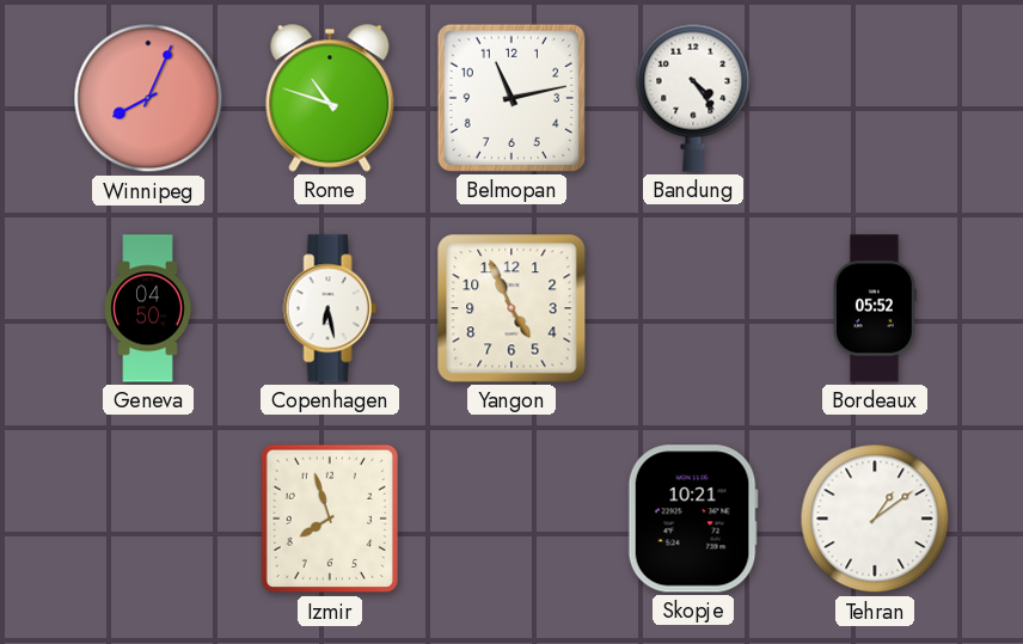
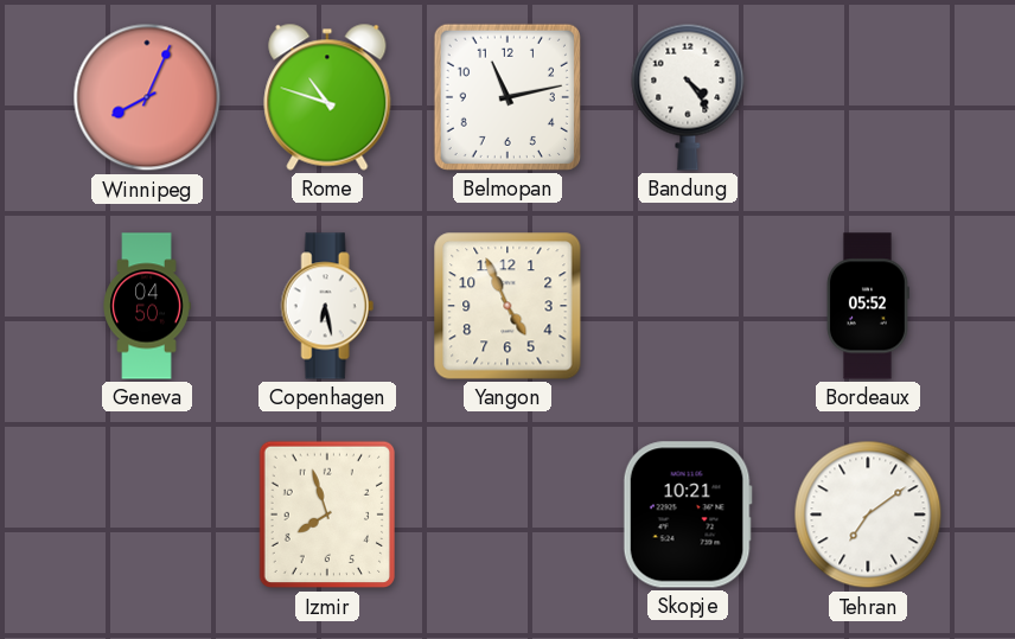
Tehran: 1:09 -> 7:09
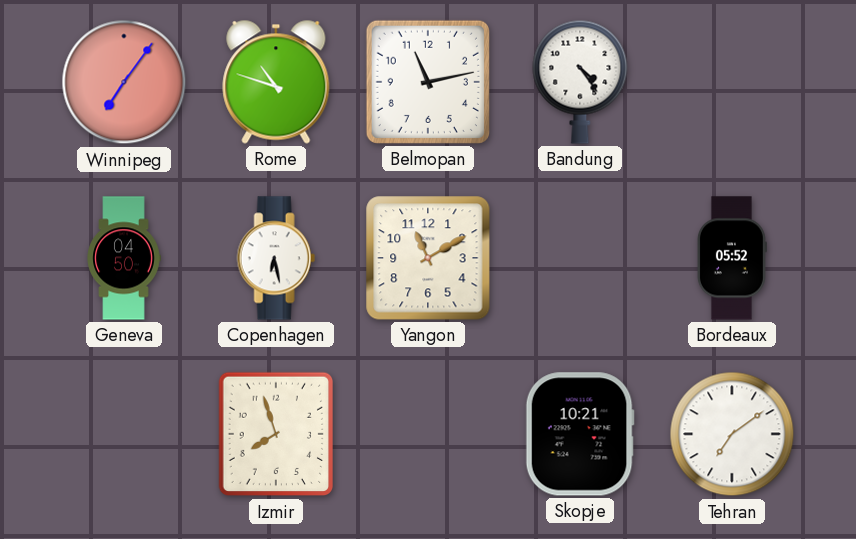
Winnipeg: 8:04 -> 7:06
Yangon: 4:56 -> 11:10
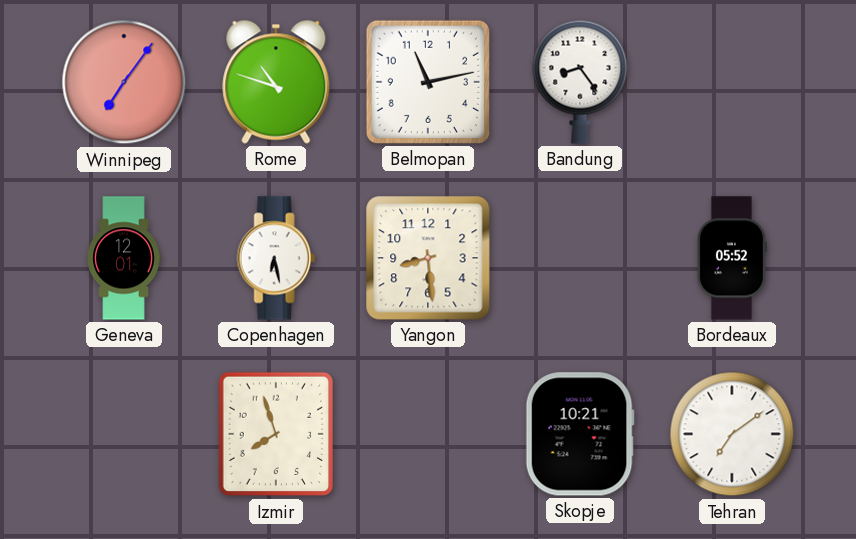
Bandung: 4:24 -> 8:24
Geneva: 04:50 -> 12:01
Yangon: 11:10 -> 8:29
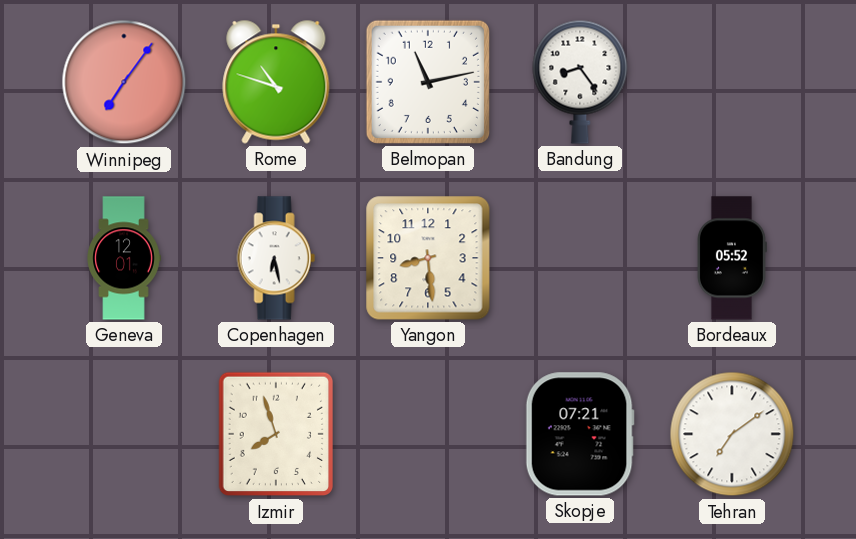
Skopje: 10:21 -> 07:21
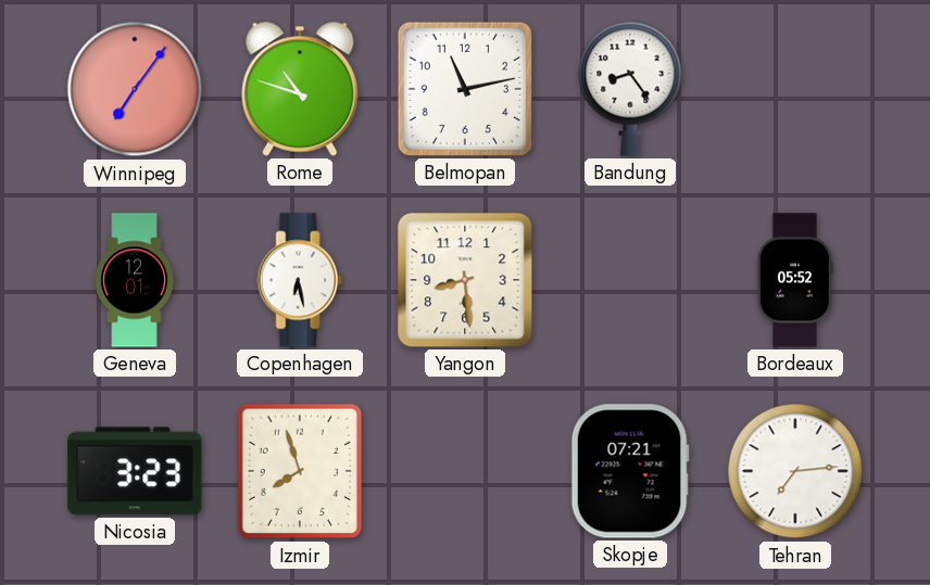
Nicosia: none -> 3:23
Tehran: 7:09 -> 7:14
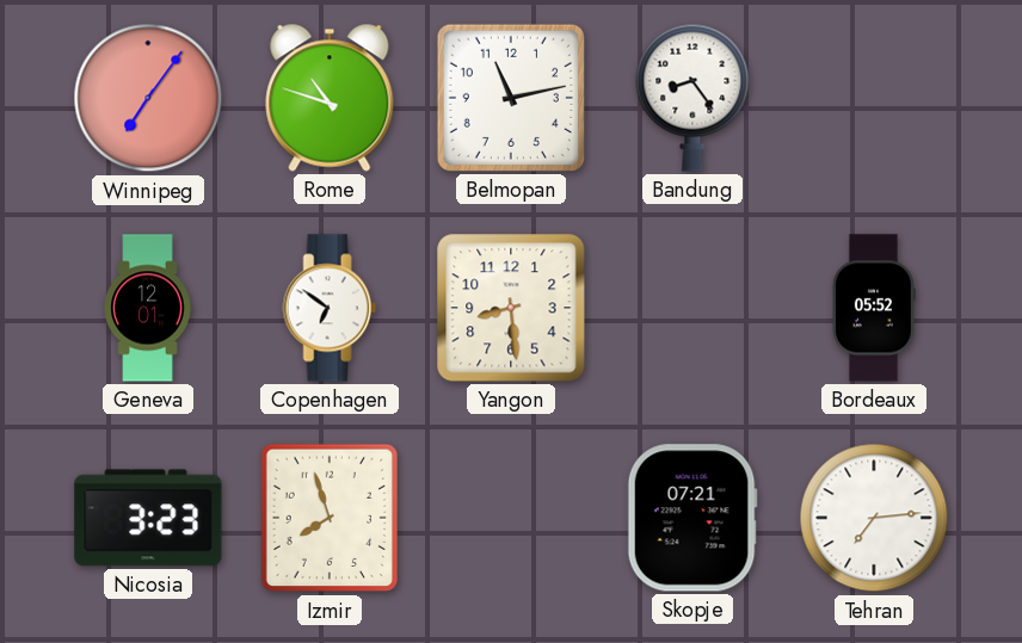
Copenhagen: 6:28 -> 6:51
